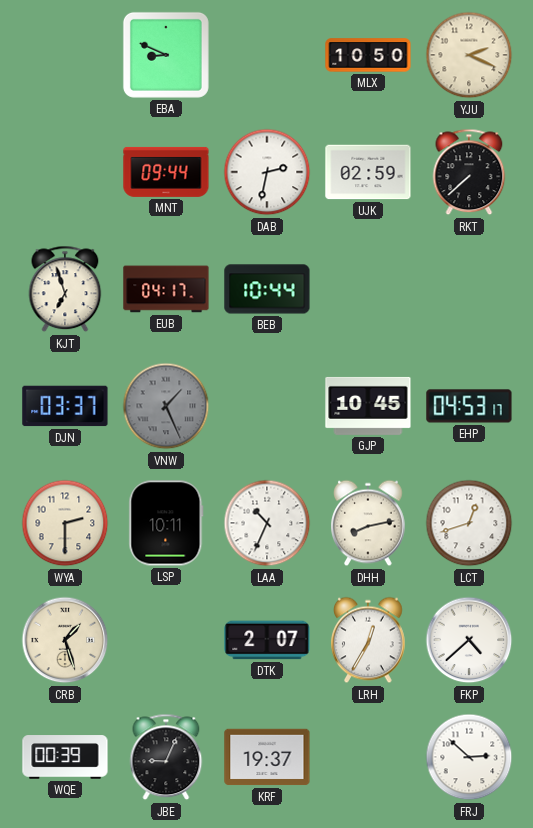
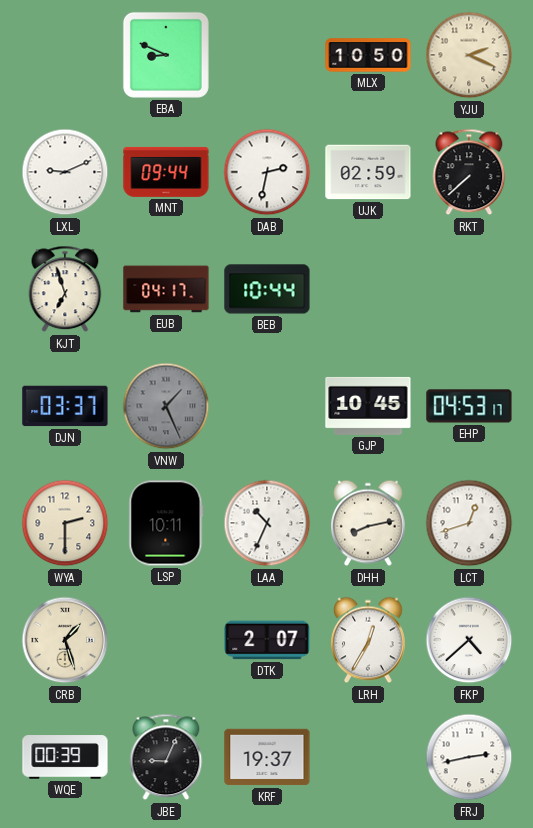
LXL: none -> 9:11
FRJ: 2:52 -> 2:43
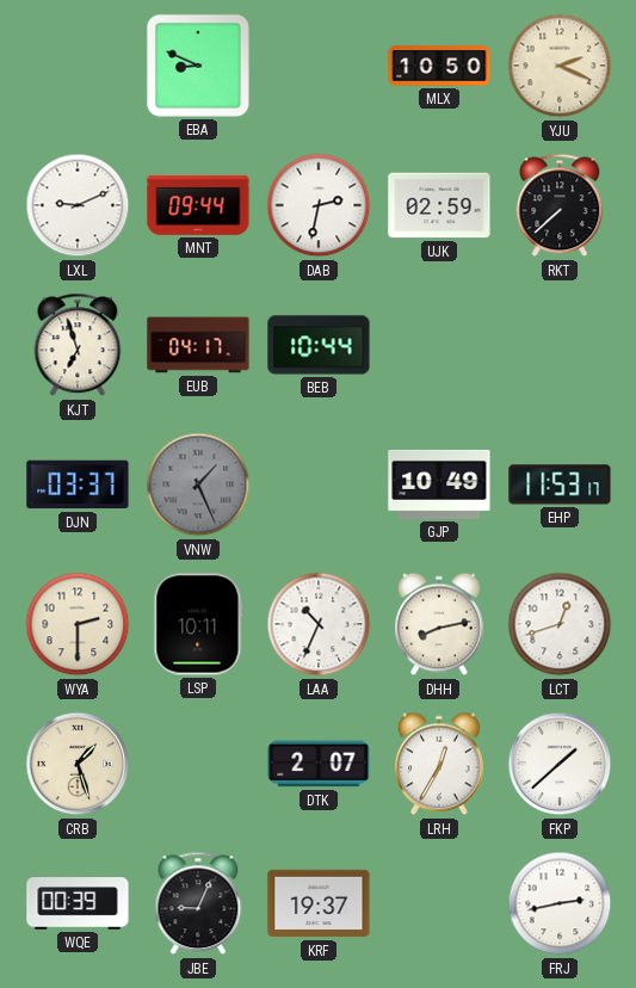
GJP: 10:45 -> 10:49
EHP: 04:53 -> 11:53
FKP: 4:38 -> 1:38
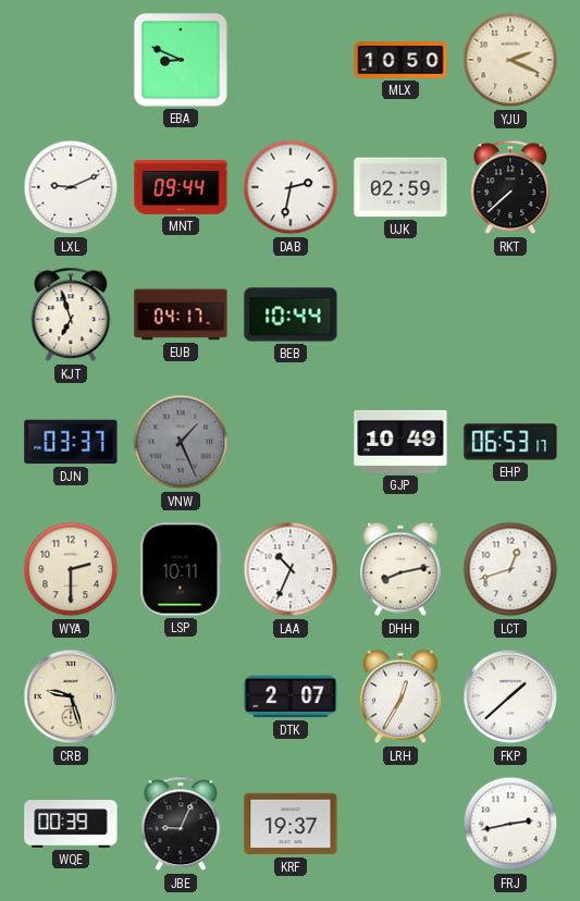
EHP: 11:53 -> 06:53
CRB: 1:27 -> 9:27
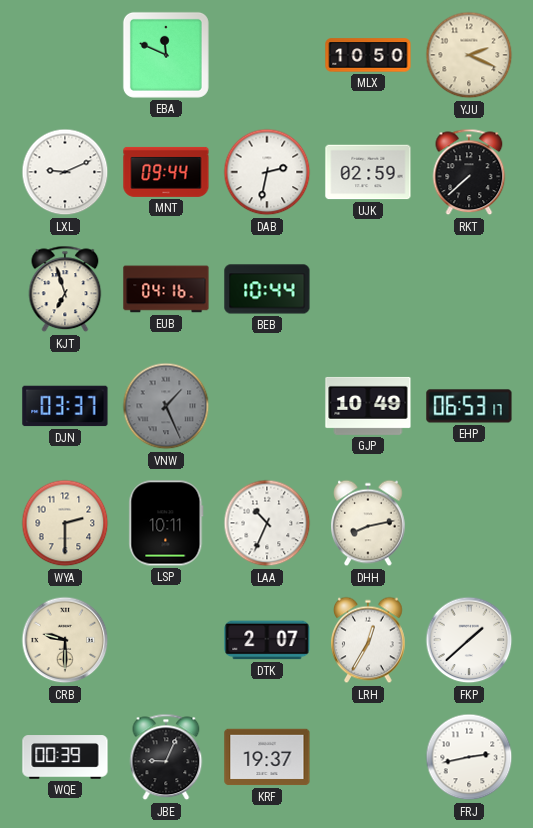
EBA: 8:49 -> 11:49
EUB: 04:17 -> 04:16
LCT: 12:42 -> none
CRB: 9:27 -> 9:30
